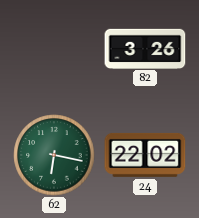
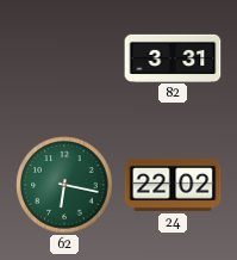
82: 3:26 -> 3:31
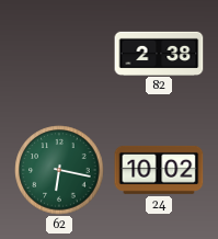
82: 3:31 -> 2:38
24: 22:02 -> 10:02
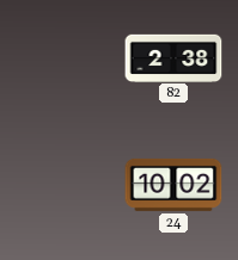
62: 6:17 -> none
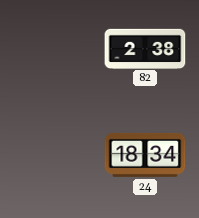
24: 10:02 -> 18:34
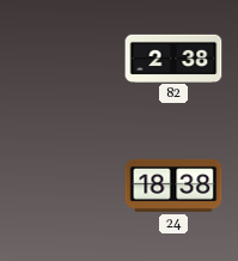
24: 18:34 -> 18:38
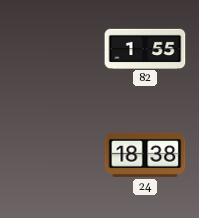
82: 2:38 -> 1:55
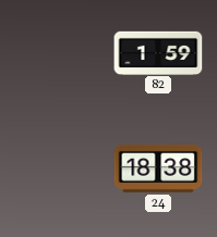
82: 1:55 -> 1:59
